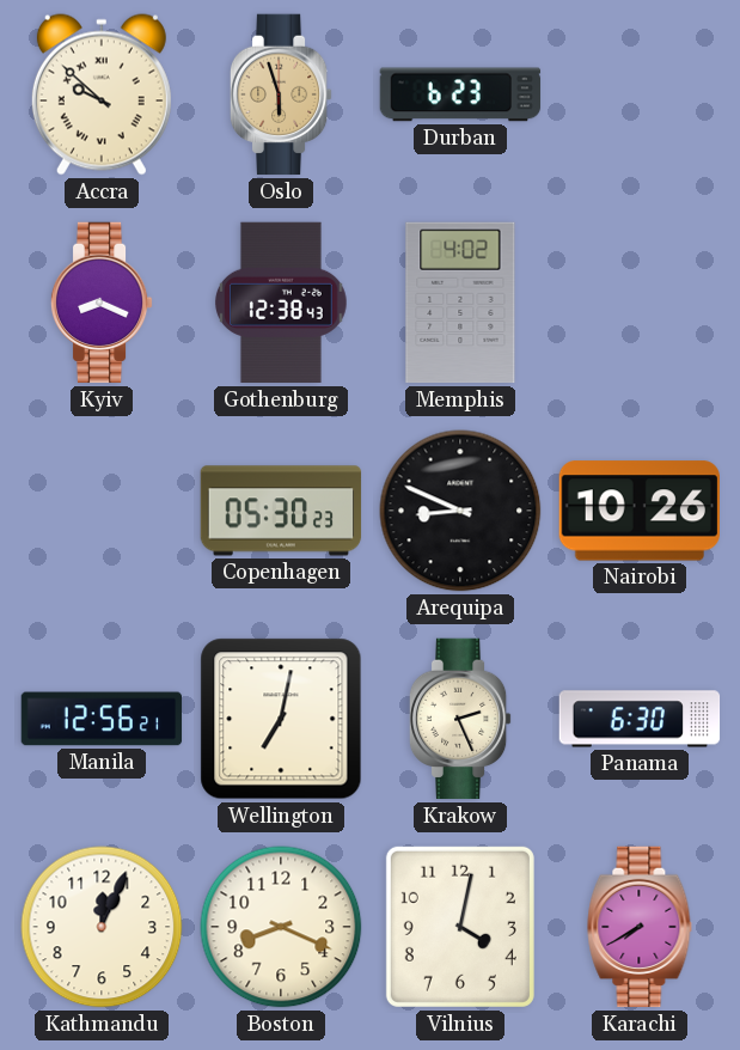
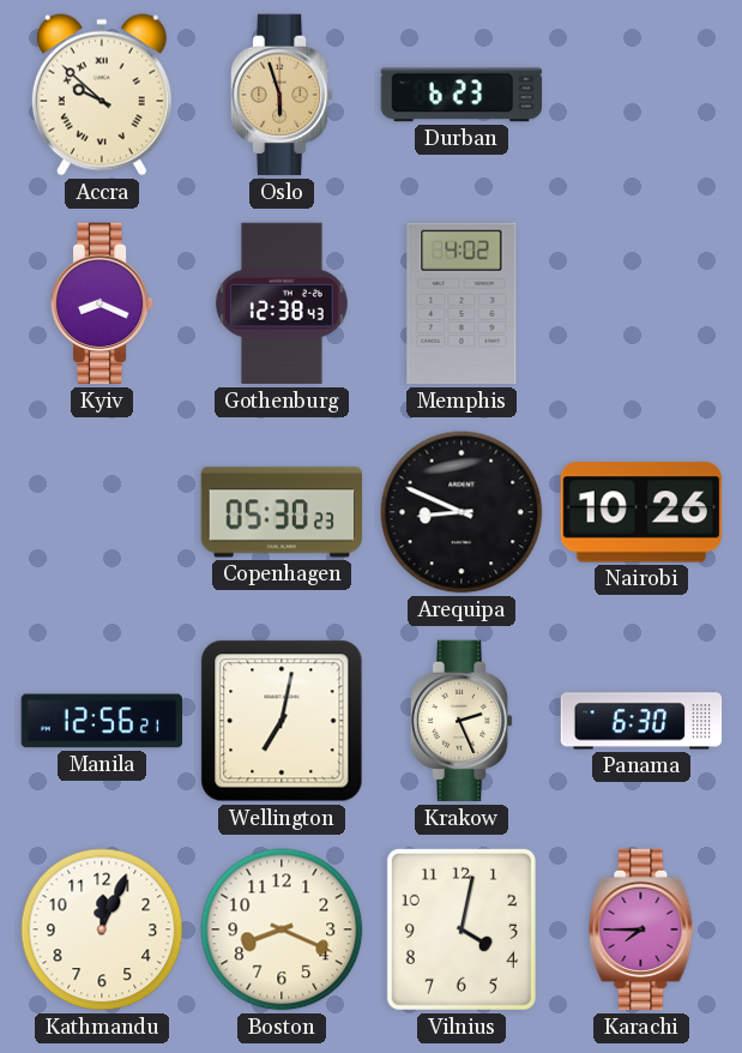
Karachi: 7:40 -> 7:45
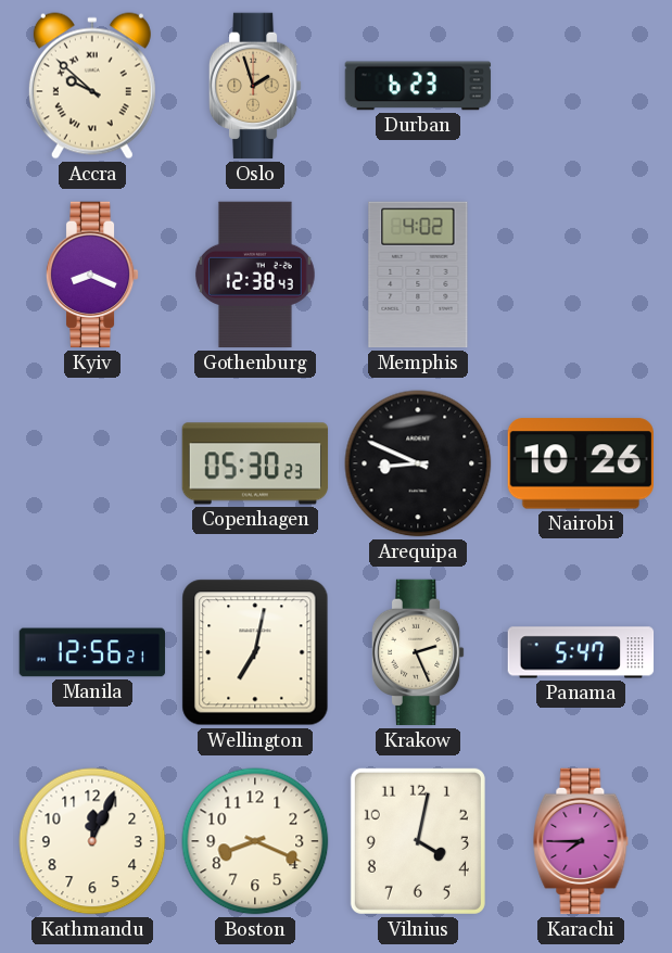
Oslo: 5:57 -> 1:57
Panama: 6:30 -> 5:47
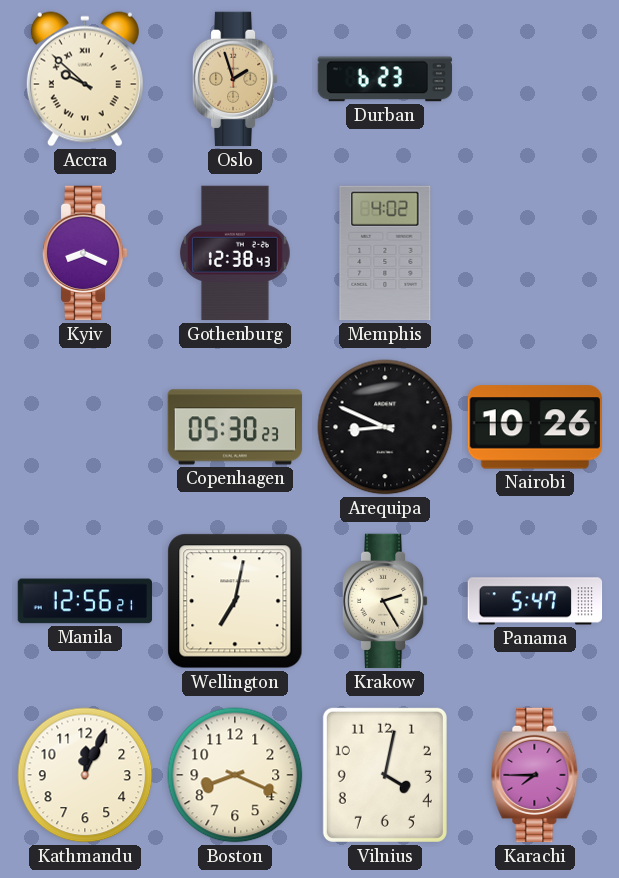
Krakow: 2:26 -> 2:25
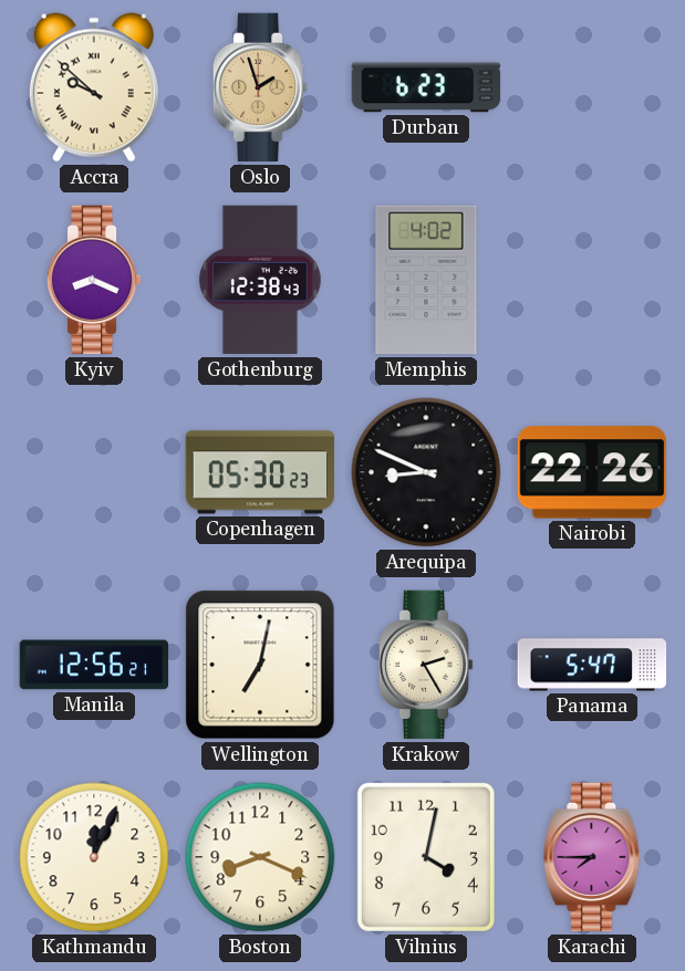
Nairobi: 10:26 -> 22:26
